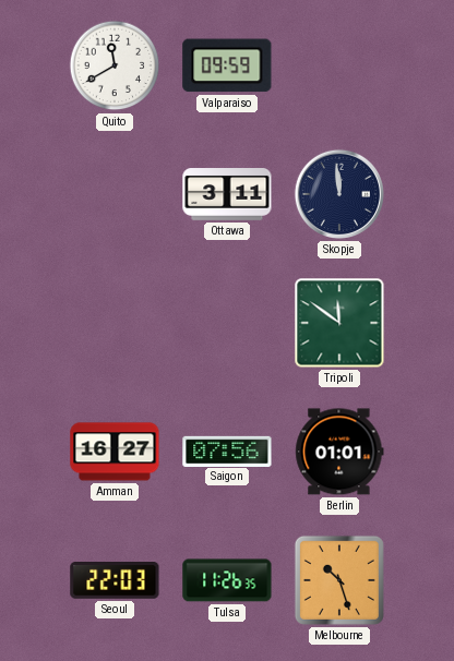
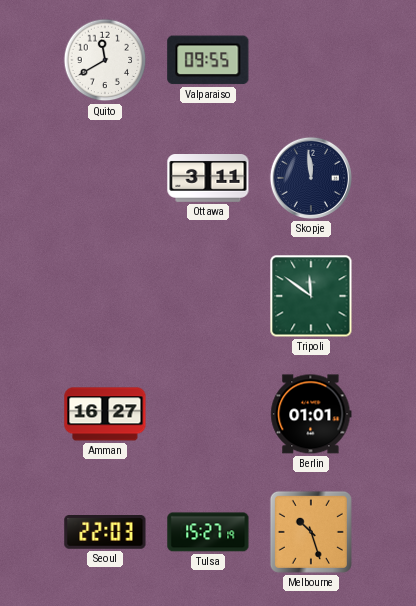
Valparaiso: 09:59 -> 09:55
Saigon: 07:56 -> none
Tulsa: 11:26 -> 15:27
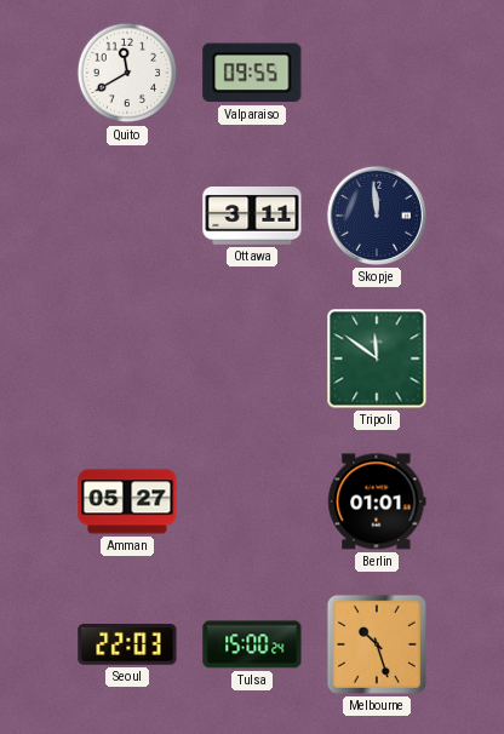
Amman: 16:27 -> 05:27
Tulsa: 15:27 -> 15:00
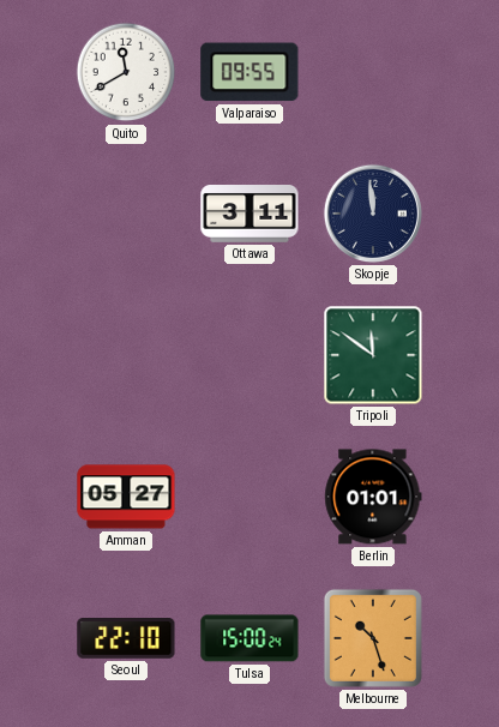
Seoul: 22:03 -> 22:10
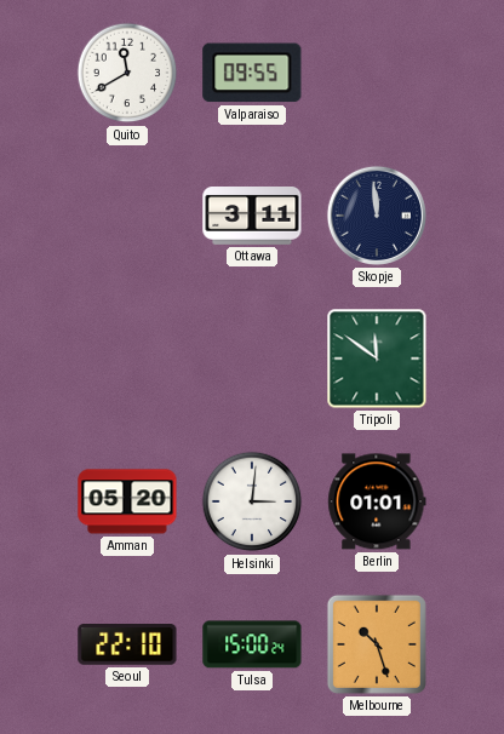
Amman: 05:27 -> 05:20
Helsinki: none -> 3:01
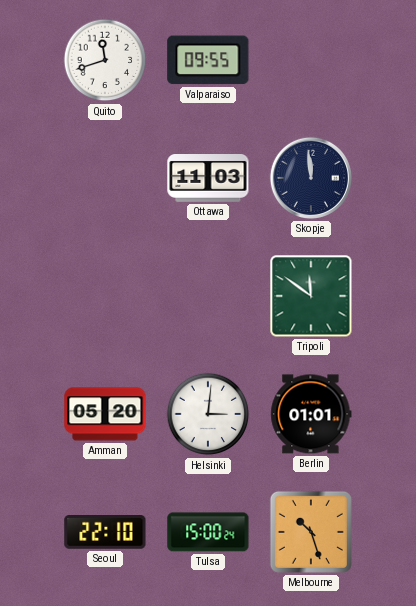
Quito: 11:40 -> 11:42
Ottawa: 3:11 -> 11:03
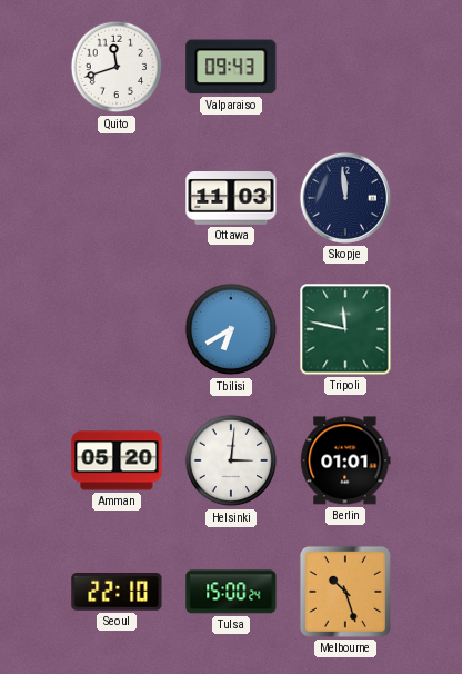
Valparaiso: 09:55 -> 09:43
Tbilisi: none -> 6:40
Tripoli: 11:51 -> 11:47
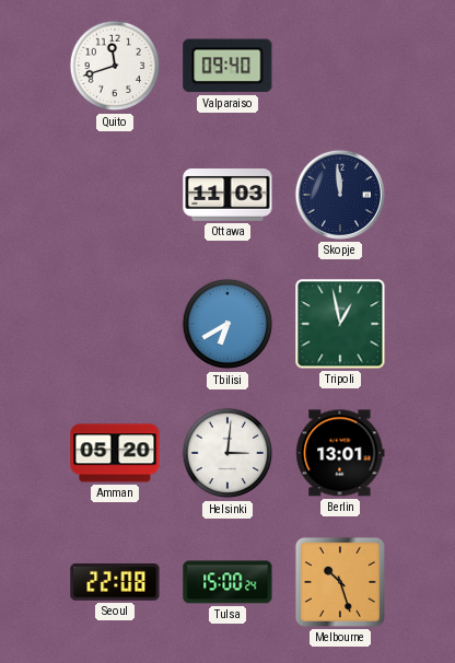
Valparaiso: 09:43 -> 09:40
Tripoli: 11:47 -> 12:58
Berlin: 01:01 -> 13:01
Seoul: 22:10 -> 22:08
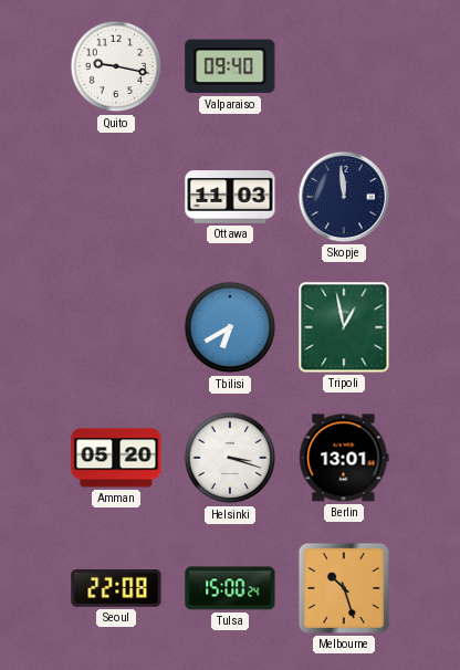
Quito: 11:42 -> 9:17
Helsinki: 3:01 -> 3:18
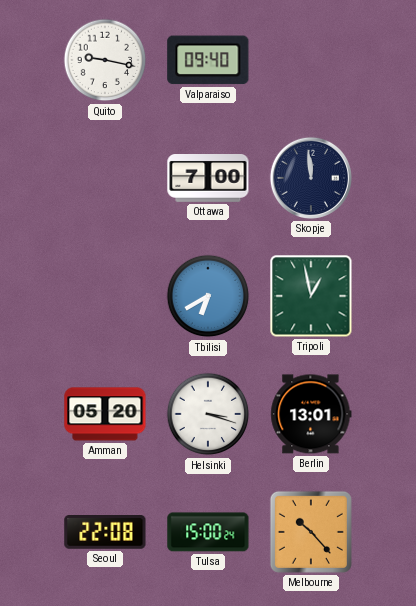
Ottawa: 11:03 -> 7:00
Melbourne: 10:27 -> 10:23
